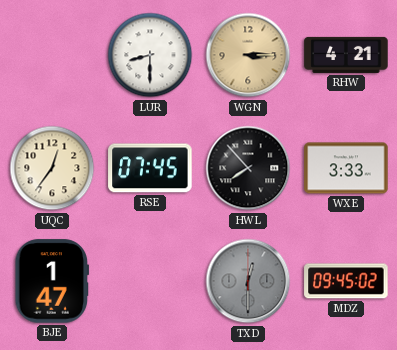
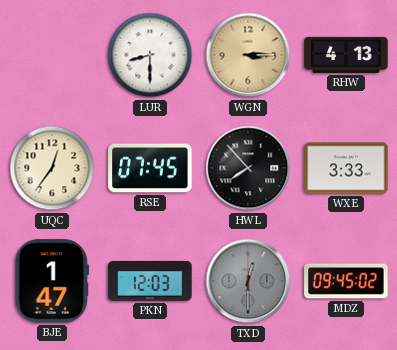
RHW: 4:21 -> 4:13
PKN: none -> 12:03
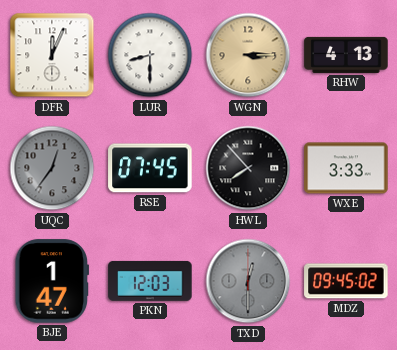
DFR: none -> 12:04
UQC dial: cream -> grey
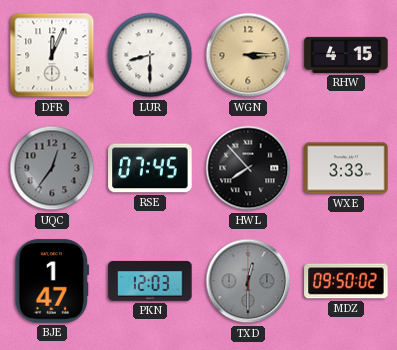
RHW: 4:13 -> 4:15
MDZ: 09:45 -> 09:50
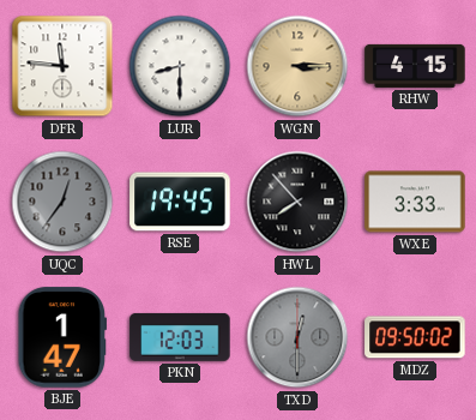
DFR: 12:04 -> 11:46
RSE: 07:45 -> 19:45
